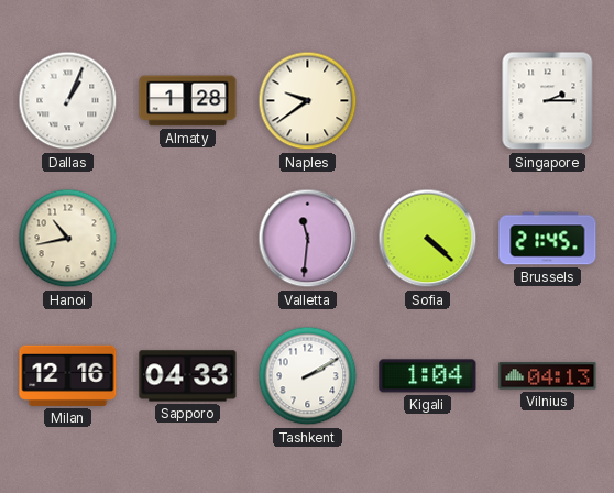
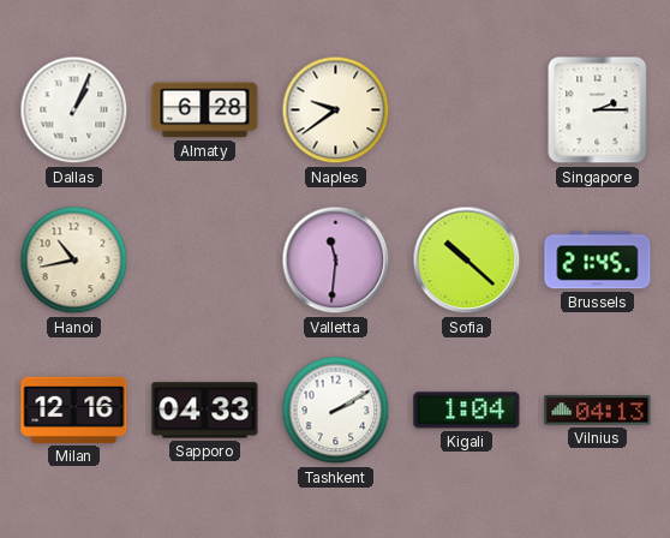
Almaty: 1:28 -> 6:28
Sofia: 4:22 -> 10:22
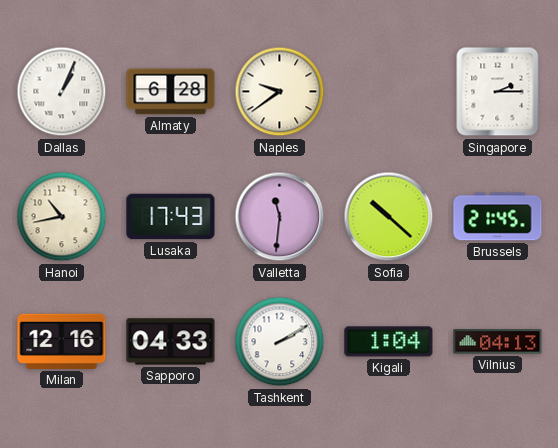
Lusaka: none -> 17:43
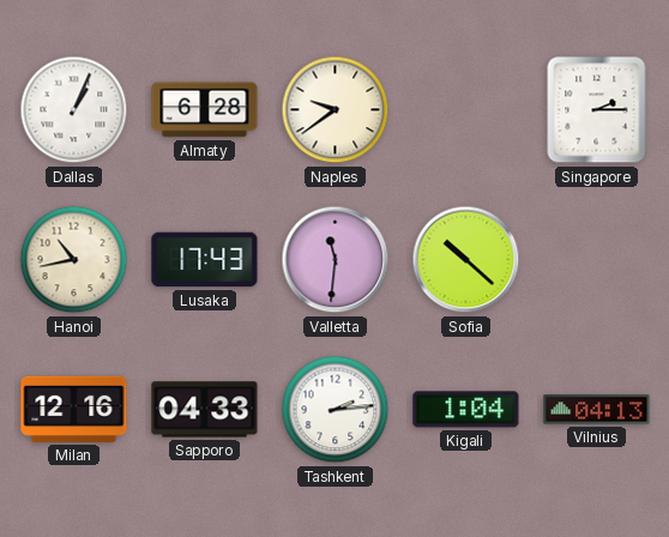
Brussels: 21:45 -> none
Tashkent: 2:10 -> 2:14
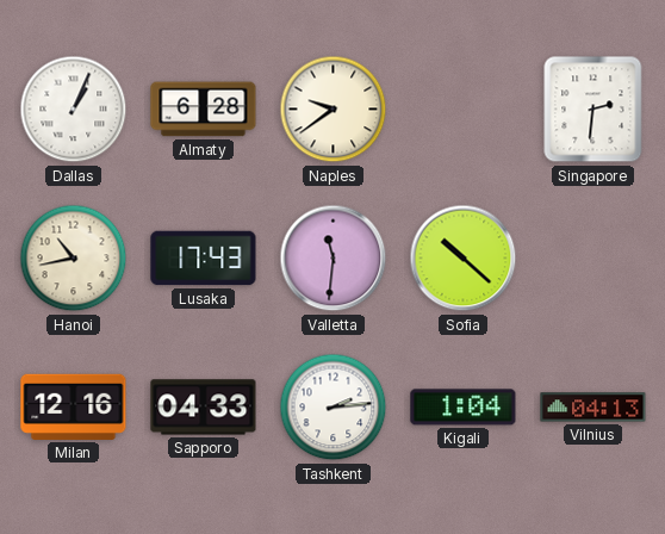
Singapore: 2:15 -> 2:31
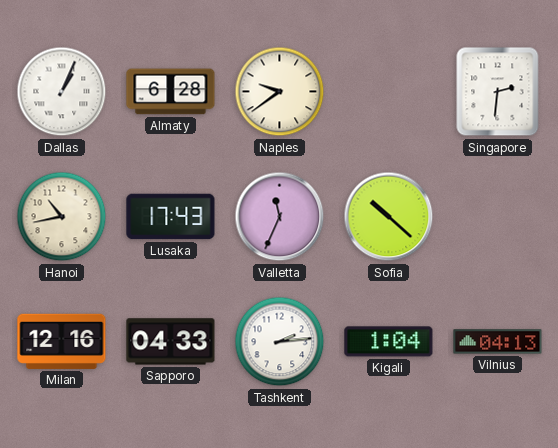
Valletta: 11:31 -> 11:34
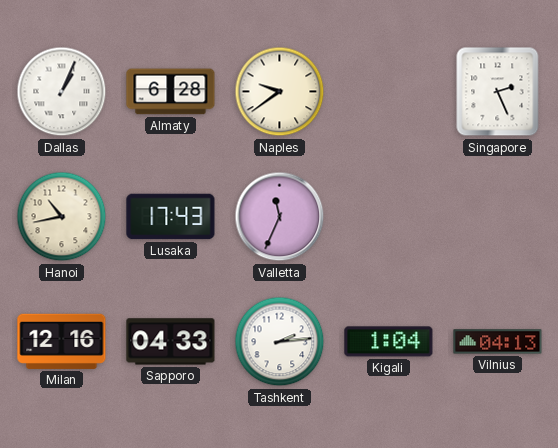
Singapore: 2:31 -> 2:26
Sofia: 10:22 -> none
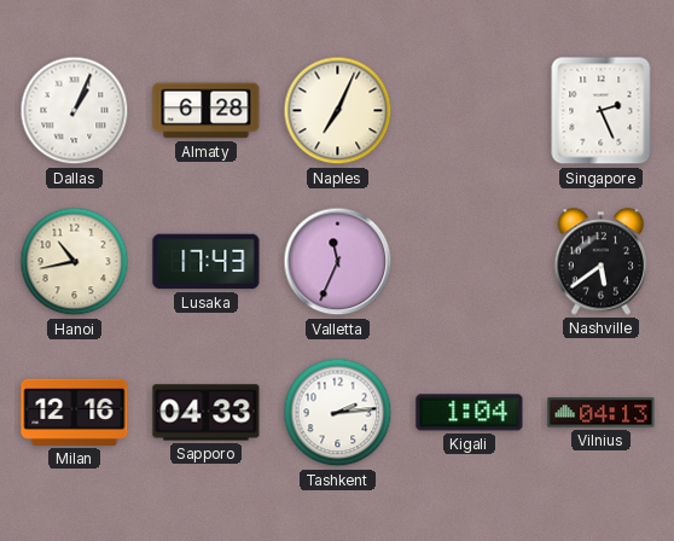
Naples: 9:39 -> 7:04
Nashville: none -> 5:39
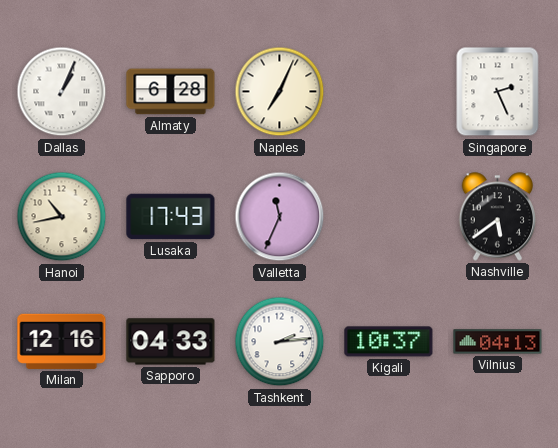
Kigali: 1:04 -> 10:37
